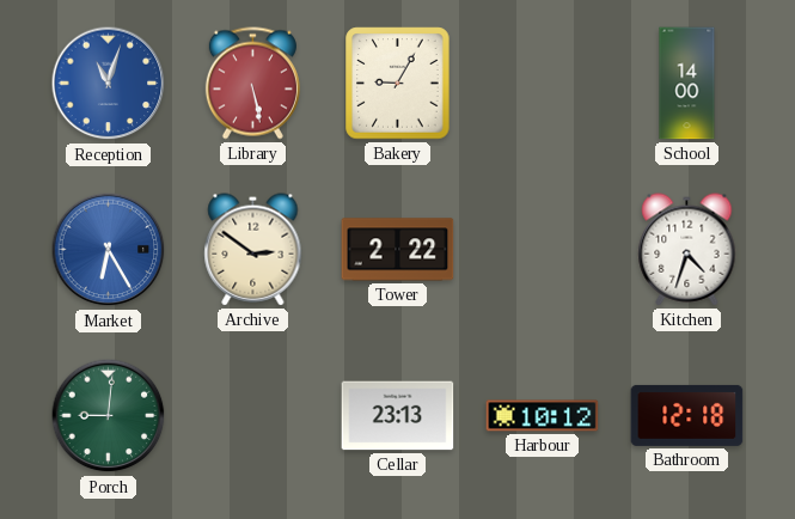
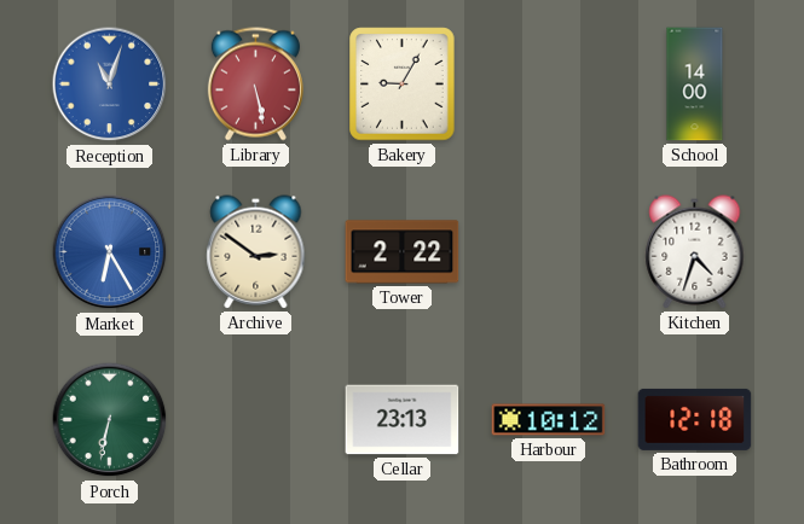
Porch: 9:01 -> 6:32
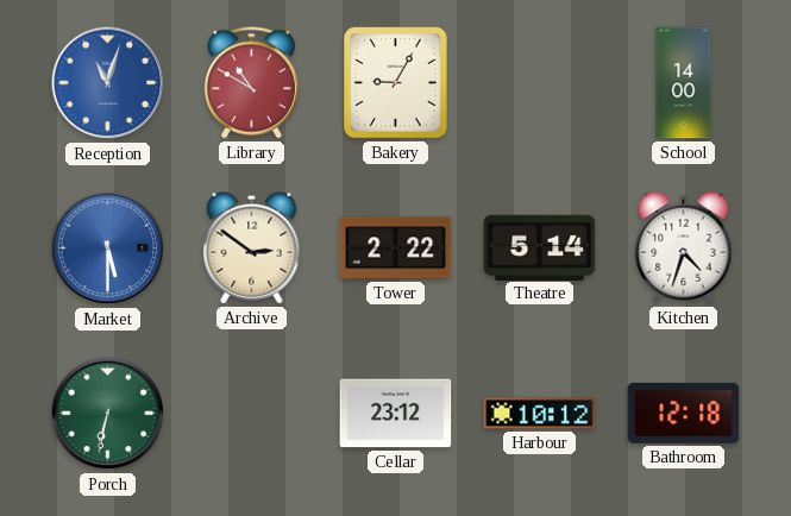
Library: 5:28 -> 10:50
Market: 6:25 -> 5:30
Theatre: none -> 5:14
Cellar: 23:13 -> 23:12
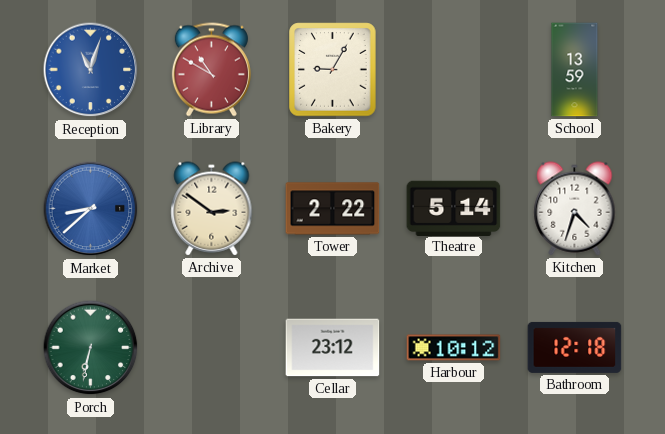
School: 14:00 -> 13:59
Market: 5:30 -> 8:38
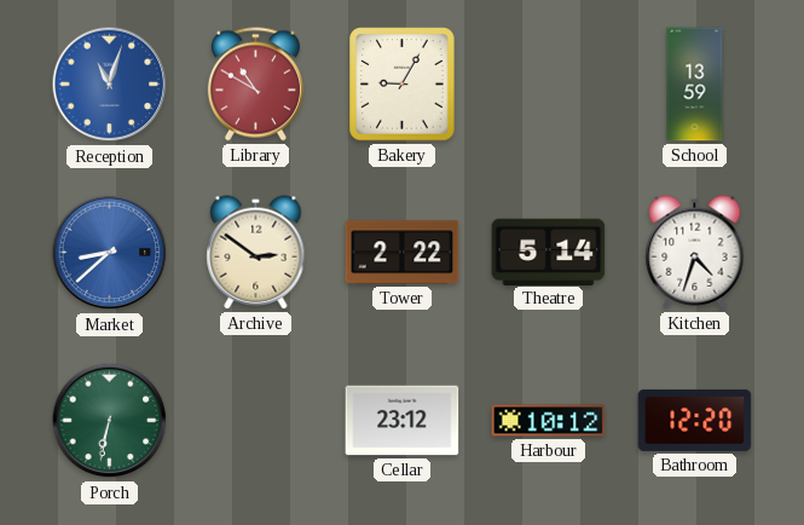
Bathroom: 12:18 -> 12:20
